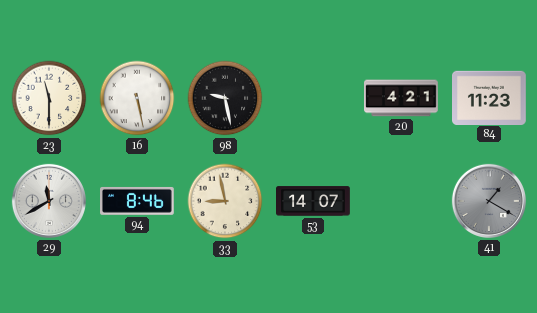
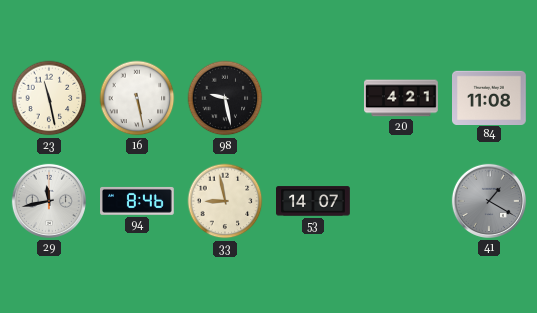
23: 11:30 -> 11:28
84: 11:23 -> 11:08
29: 11:40 -> 11:43
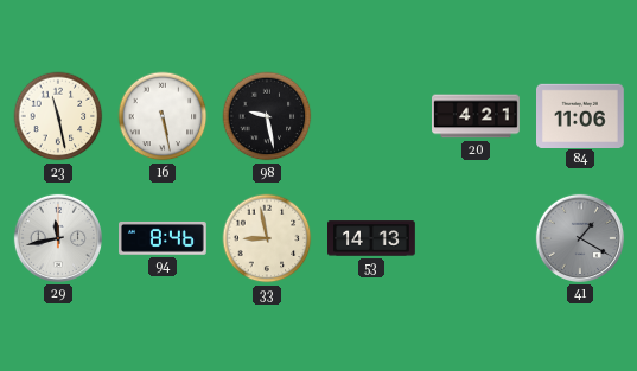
84: 11:08 -> 11:06
53: 14:07 -> 14:13
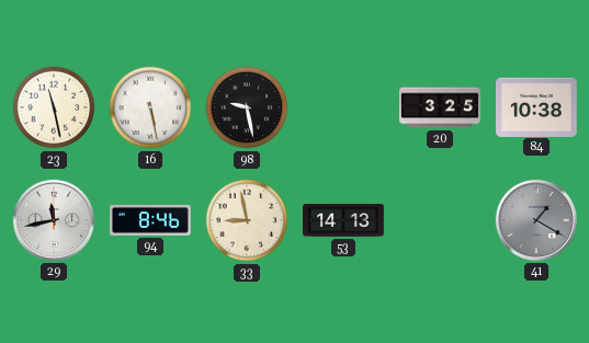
20: 4:21 -> 3:25
84: 11:06 -> 10:38
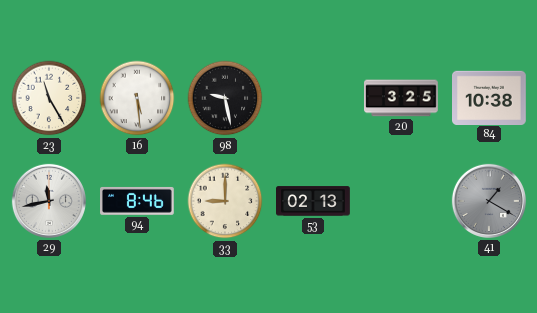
23: 11:28 -> 11:25
16: 5:28 -> 5:29
33: 8:58 -> 9:00
53: 14:13 -> 02:13
